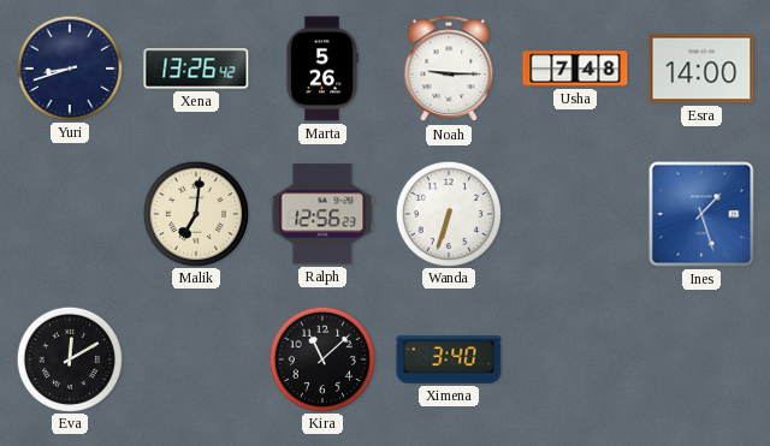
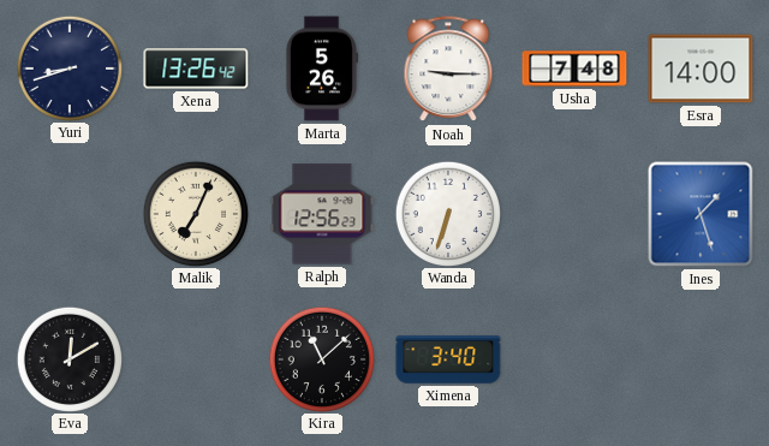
Malik: 7:01 -> 7:04
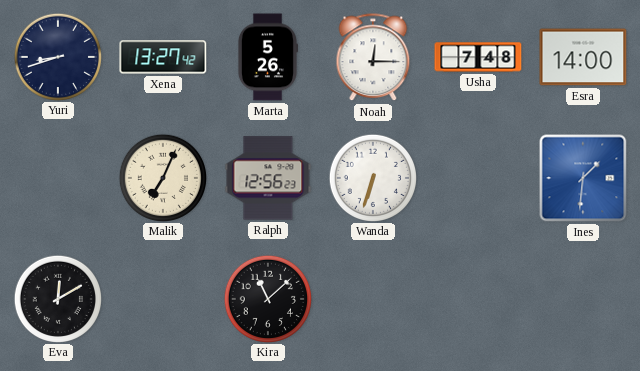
Xena: 13:26 -> 13:27
Noah: 9:15 -> 12:15
Ines: 1:27 -> 1:31
Ximena: 3:40 -> none
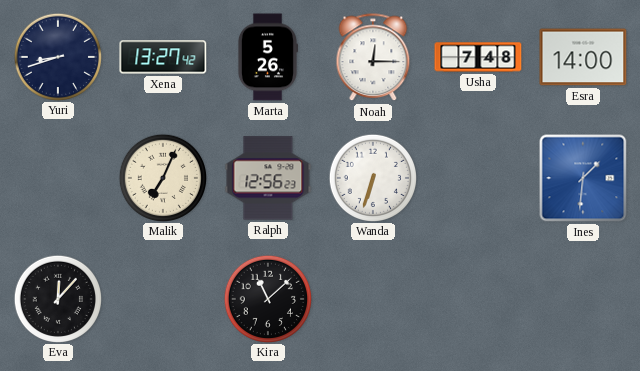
Eva: 12:10 -> 12:07
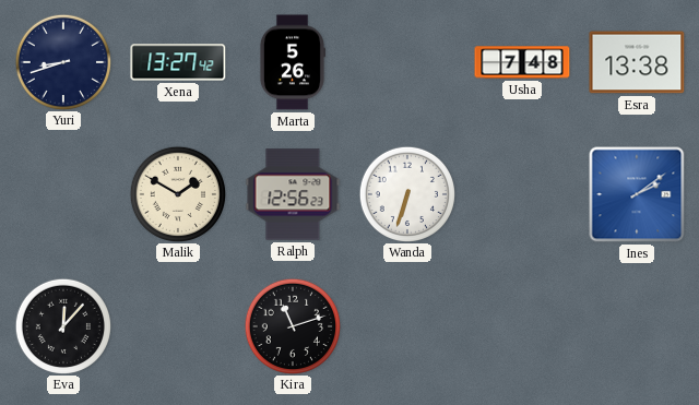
Noah: 12:15 -> none
Esra: 14:00 -> 13:38
Malik: 7:04 -> 1:50
Ines: 1:31 -> 2:09
Kira: 11:08 -> 11:12
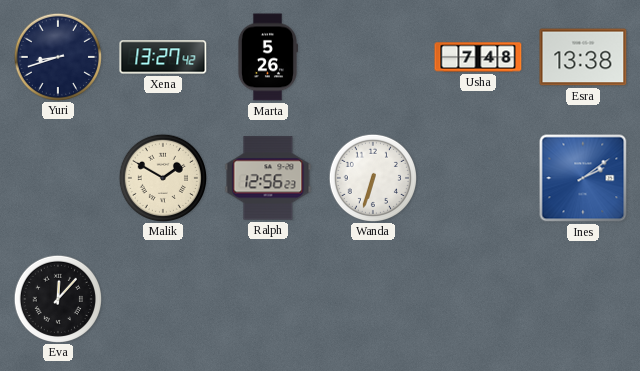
Kira: 11:12 -> none
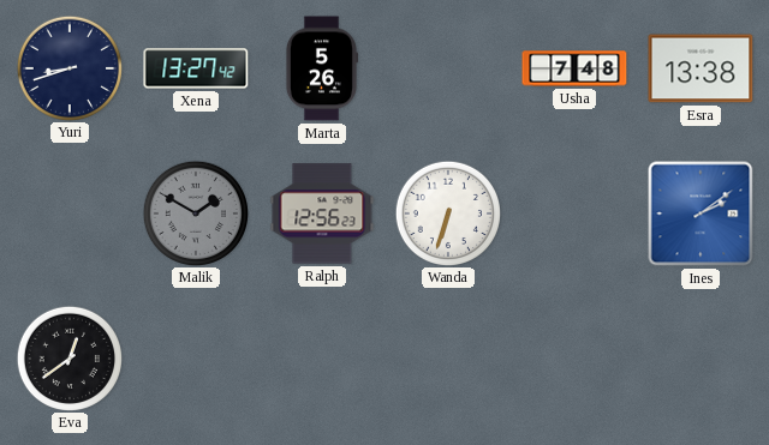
Malik dial: cream -> grey
Eva: 12:07 -> 12:39
